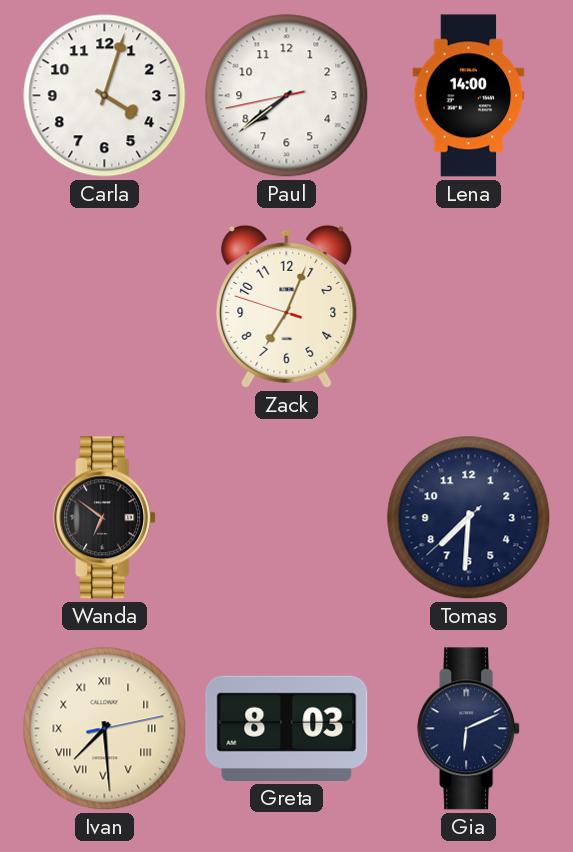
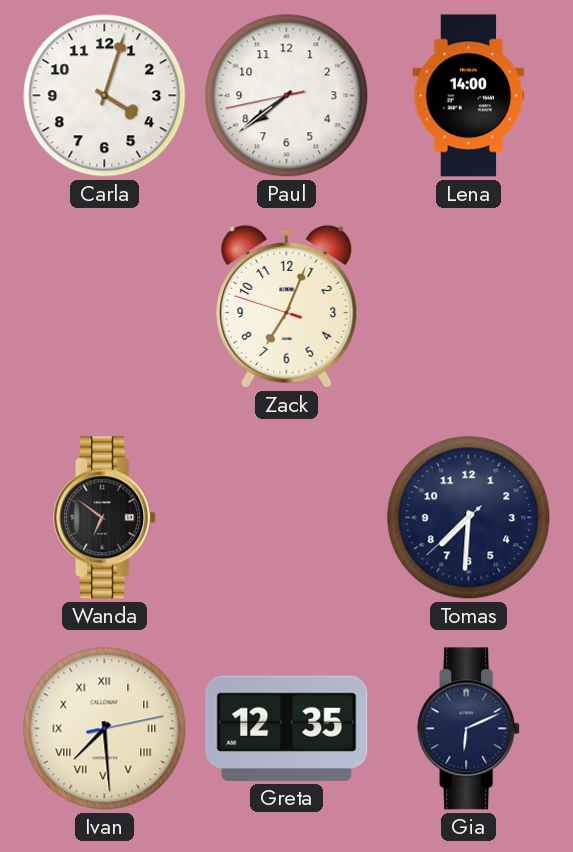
Greta: 8:03 -> 12:35
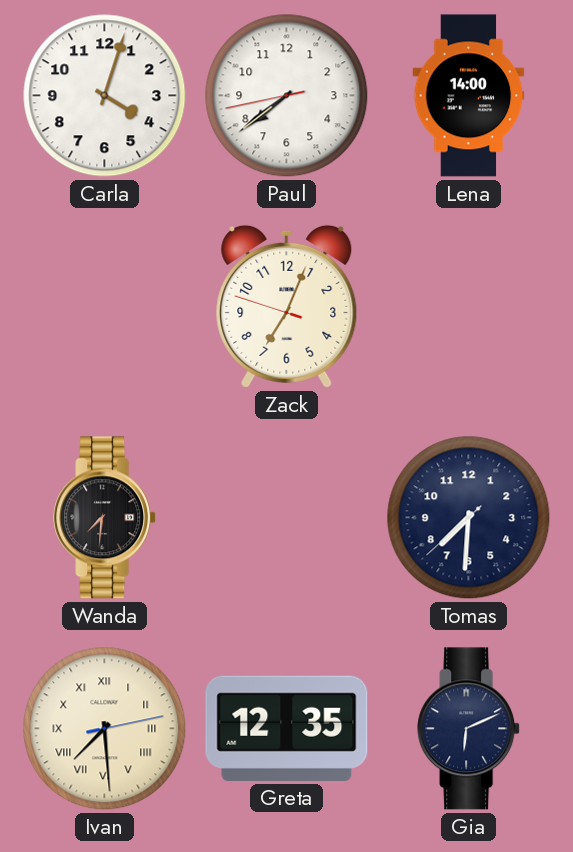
Wanda: 6:51 -> 7:31
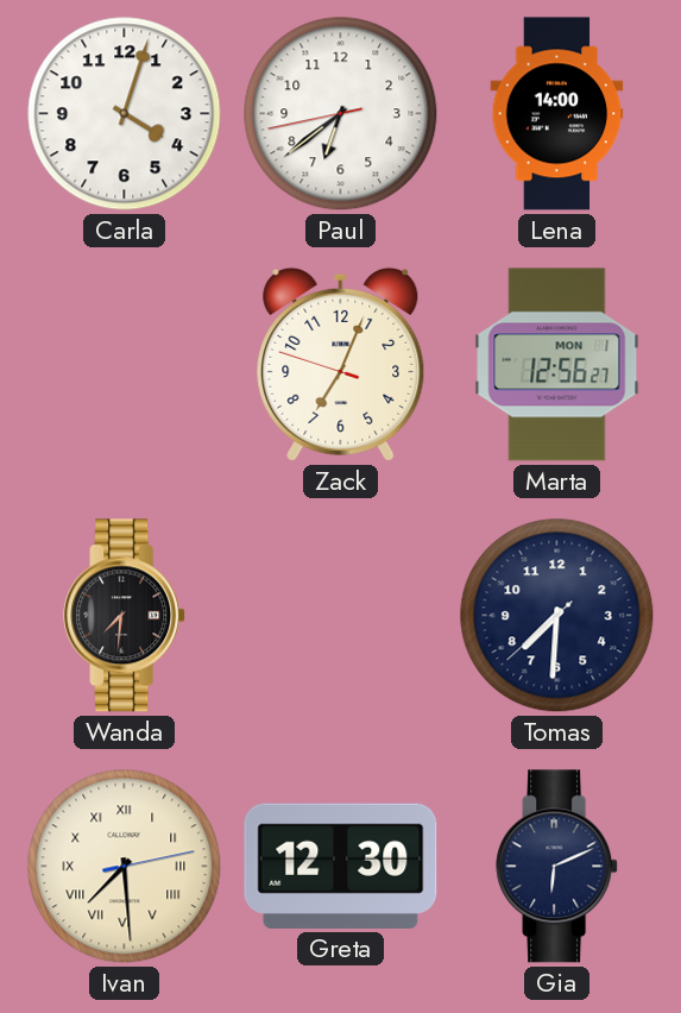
Paul: 7:38 -> 6:38
Marta: none -> 12:56
Greta: 12:35 -> 12:30
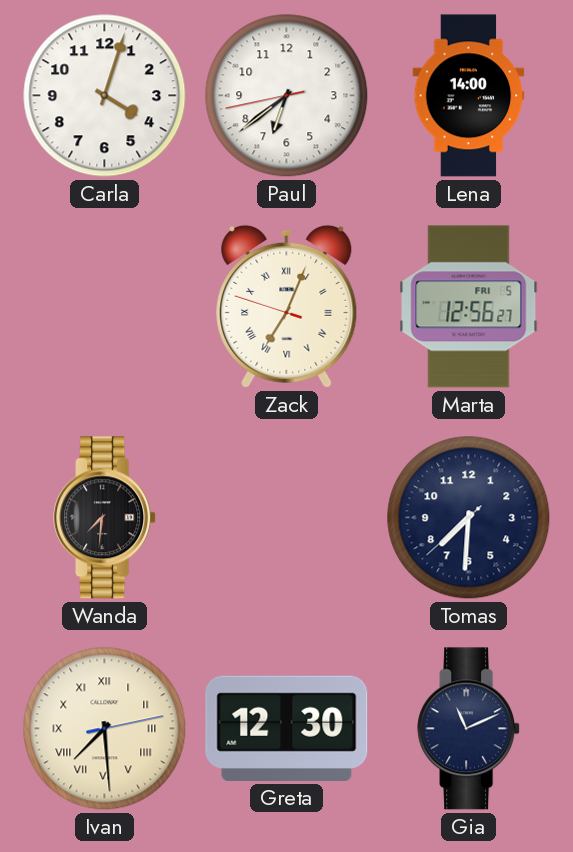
Zack numerals: Arabic -> Roman
Marta date: MON 1 -> FRI 5
Gia: 6:11 -> 11:11
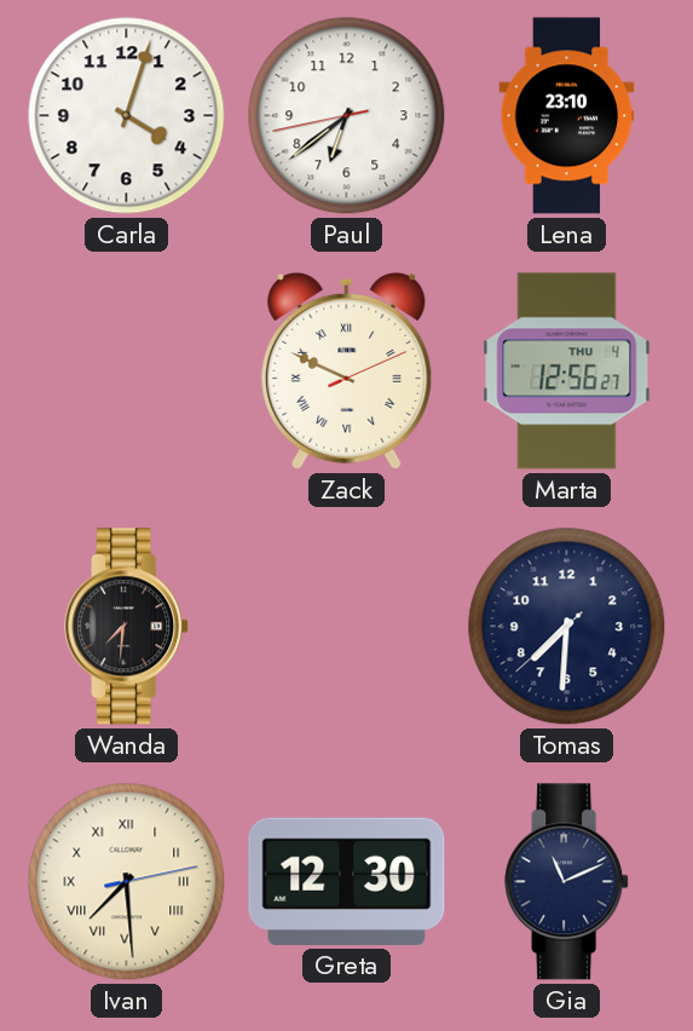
Lena: 14:00 -> 23:10
Zack: 7:03 -> 9:49
Marta date: FRI 5 -> THU 4
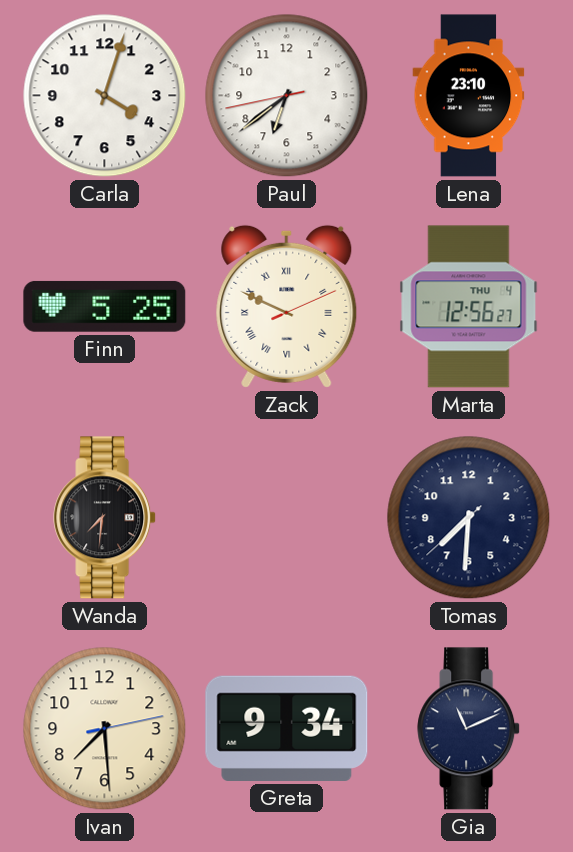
Finn: none -> 5:25
Ivan numerals: Roman -> Arabic
Greta: 12:30 -> 9:34
